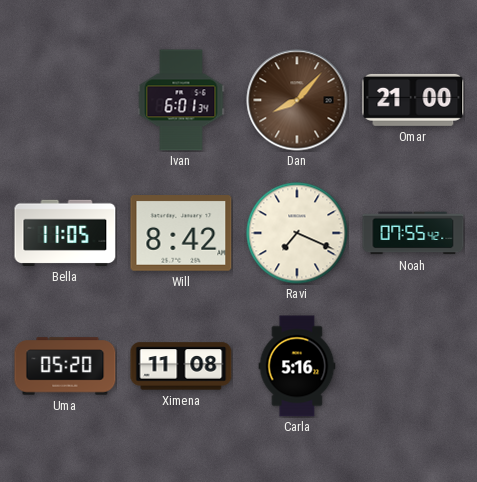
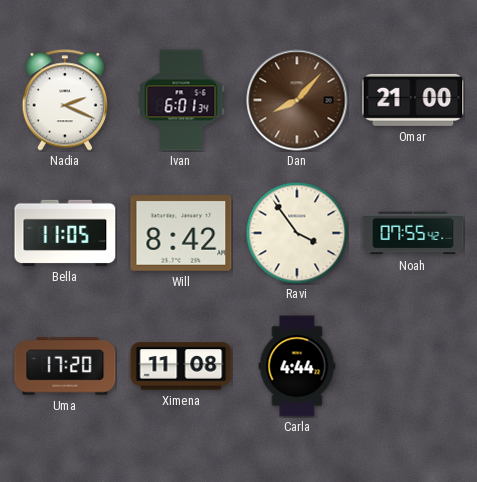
Nadia: none -> 2:19
Ravi: 7:19 -> 3:54
Uma: 05:20 -> 17:20
Carla: 5:16 -> 4:44
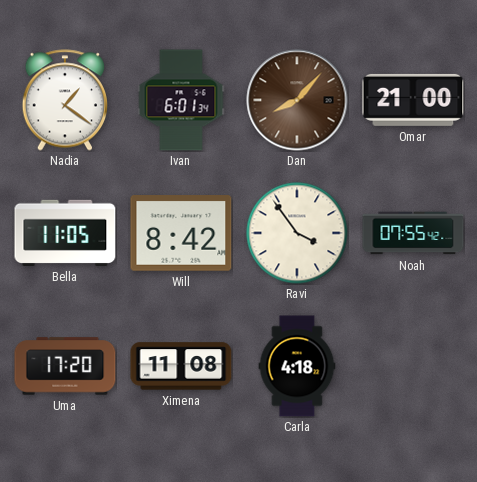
Nadia: 2:19 -> 1:21
Carla: 4:44 -> 4:18
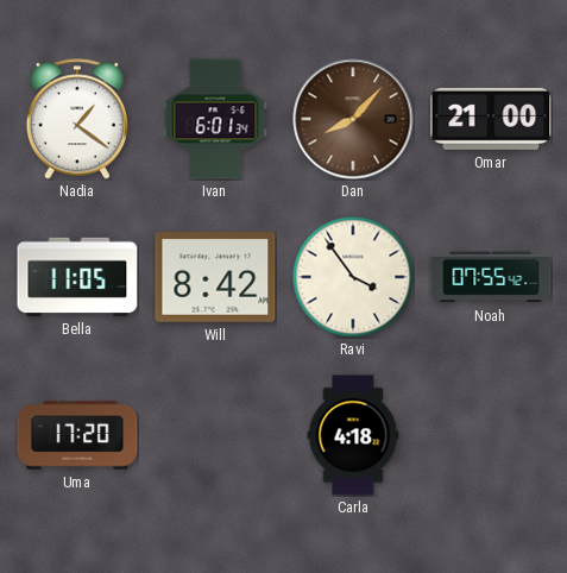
Ximena: 11:08 -> none
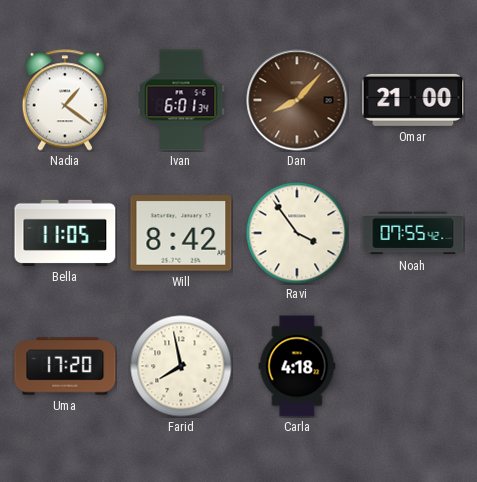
Farid: none -> 7:58
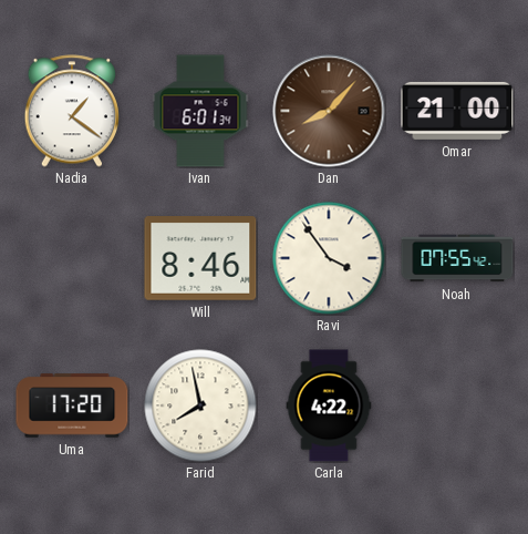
Bella: 11:05 -> none
Will: 8:42 -> 8:46
Carla: 4:18 -> 4:22
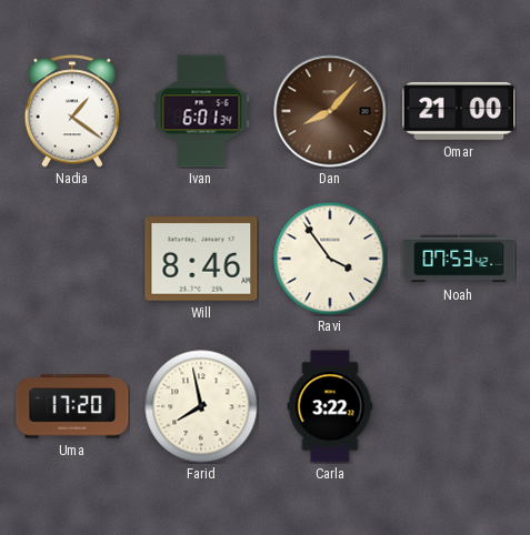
Noah: 07:55 -> 07:53
Carla: 4:22 -> 3:22
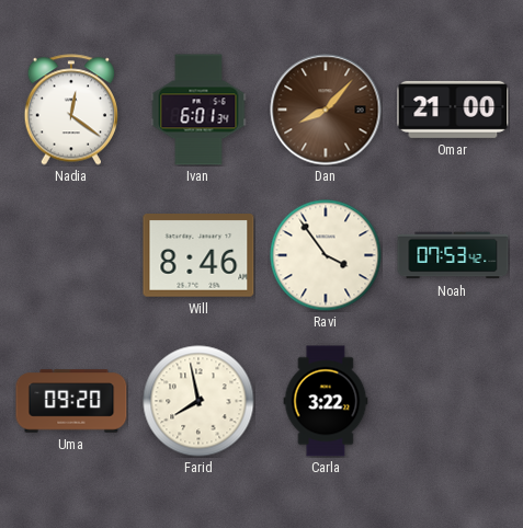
Nadia: 1:21 -> 12:21
Uma: 17:20 -> 09:20
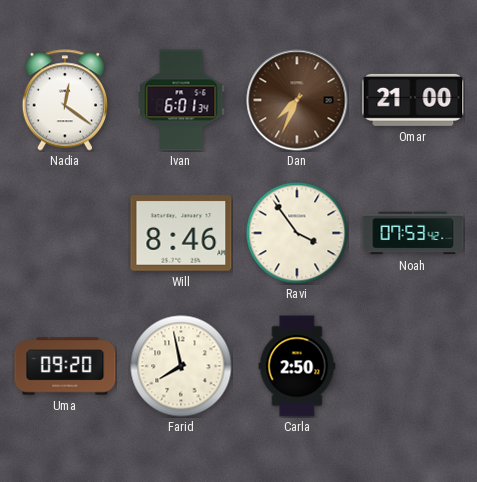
Dan: 8:07 -> 7:34
Carla: 3:22 -> 2:50
